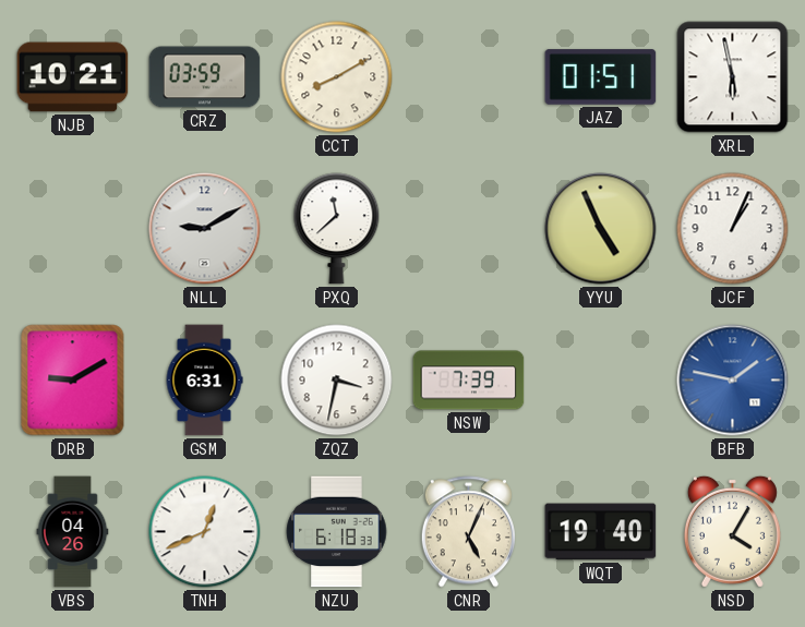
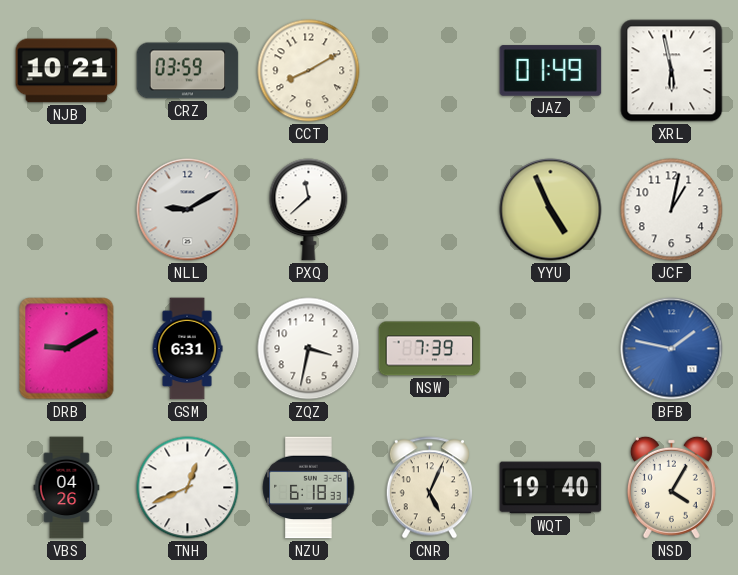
JAZ: 01:51 -> 01:49
JCF: 1:04 -> 1:02
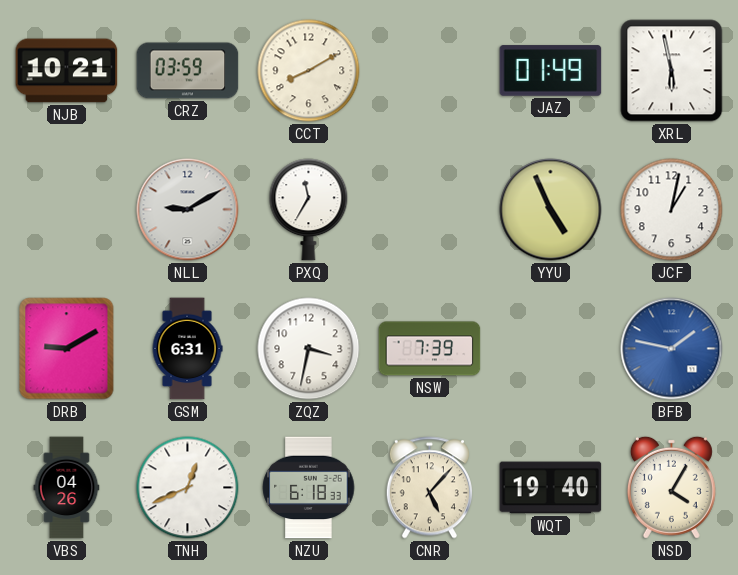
PXQ: 11:38 -> 11:35
CNR: 5:04 -> 5:07
